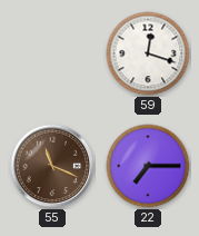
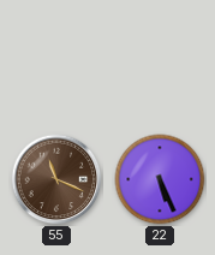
59: 12:18 -> none
22: 7:15 -> 5:26
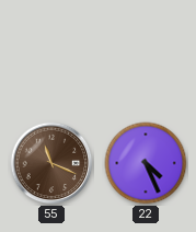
22: 5:26 -> 4:26
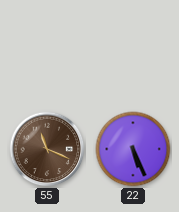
22: 4:26 -> 5:26
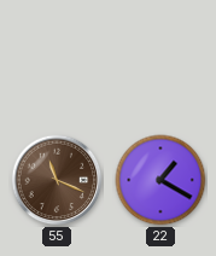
22: 5:26 -> 1:20
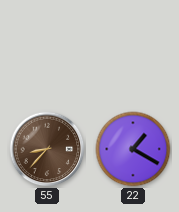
55: 11:19 -> 8:37
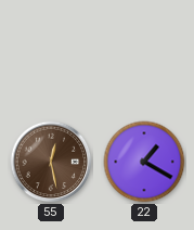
55: 8:37 -> 12:28
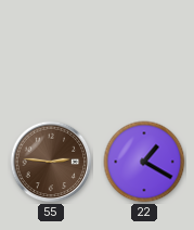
55: 12:28 -> 2:46
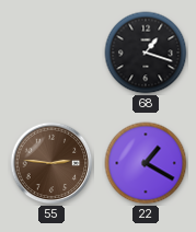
68: none -> 1:18
